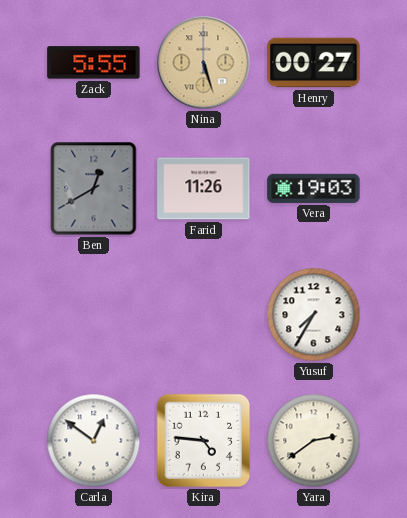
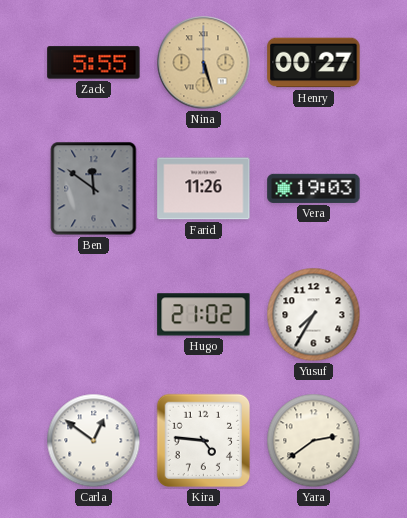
Ben: 12:40 -> 11:51
Hugo: none -> 21:02
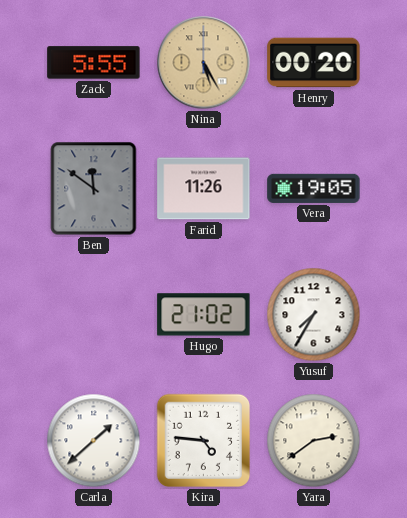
Nina: 5:27 -> 5:25
Henry: 00:27 -> 00:20
Vera: 19:03 -> 19:05
Carla: 12:51 -> 1:38
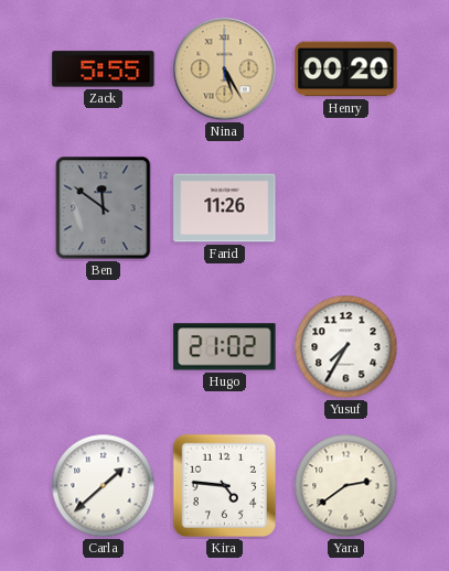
Vera: 19:05 -> none
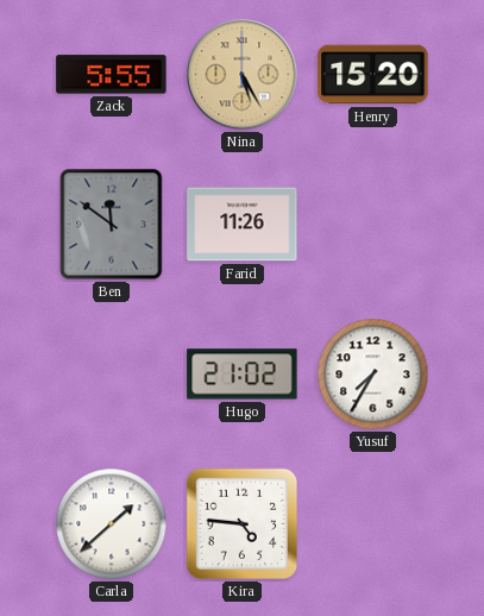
Henry: 00:20 -> 15:20
Yara: 2:39 -> none
